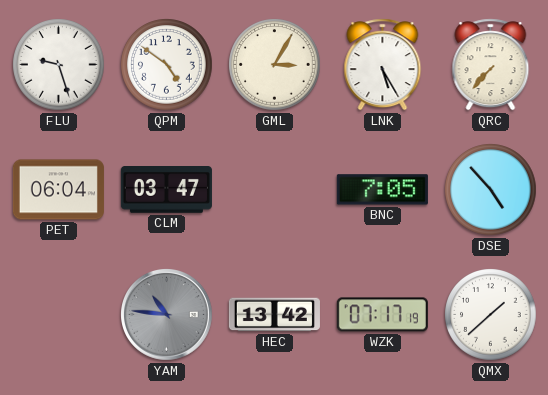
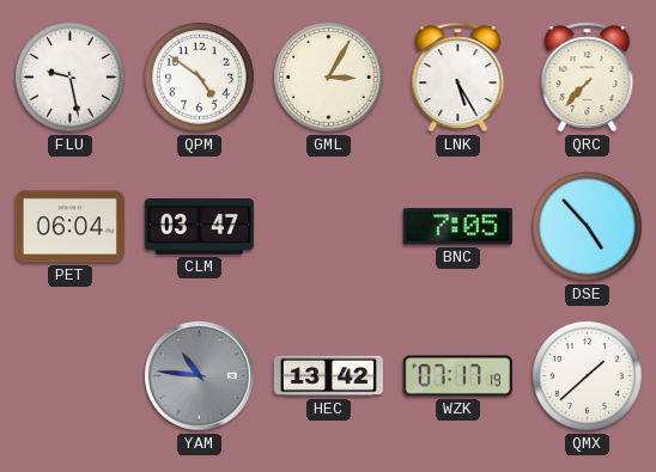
FLU: 9:27 -> 9:28
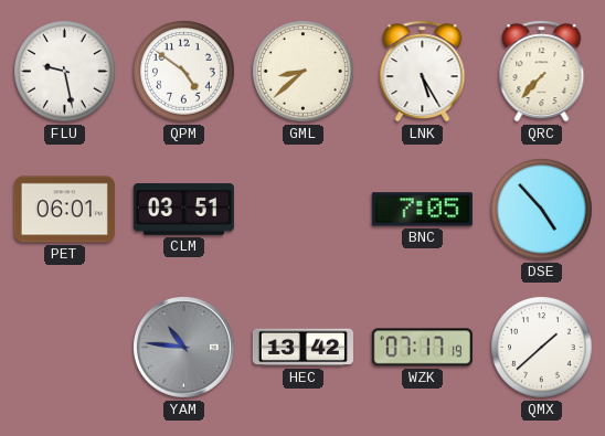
GML: 3:05 -> 8:38
PET: 06:04 -> 06:01
CLM: 03:47 -> 03:51
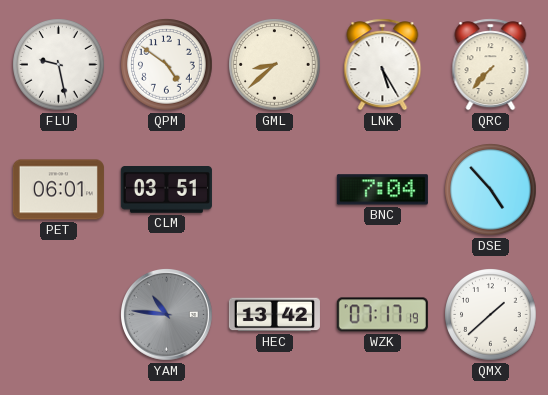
BNC: 7:05 -> 7:04
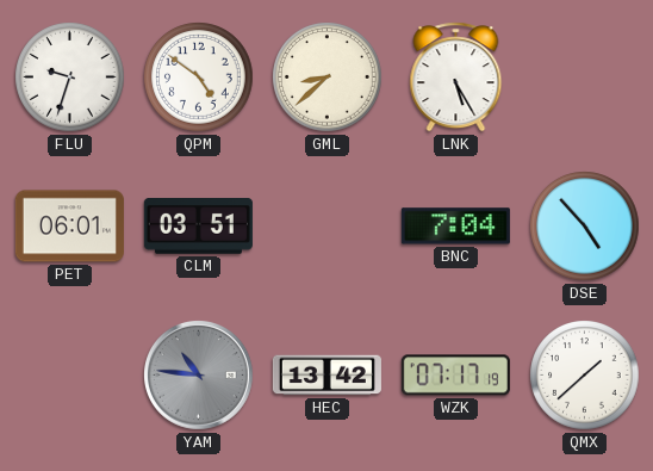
FLU: 9:28 -> 9:33
QRC: 7:37 -> none
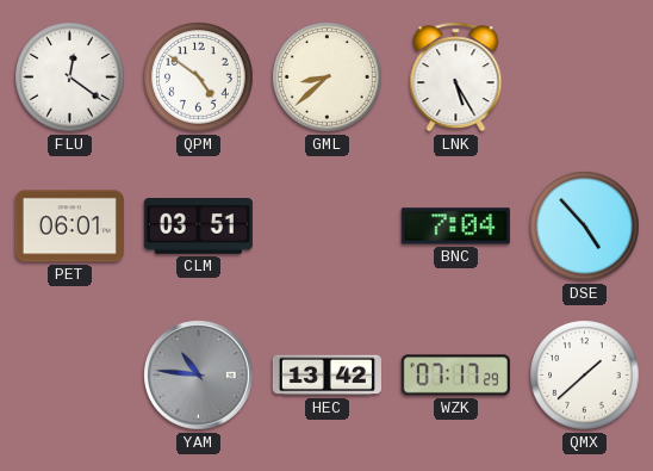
FLU: 9:33 -> 12:21
WZK: 07:17:19 -> 07:17:29
